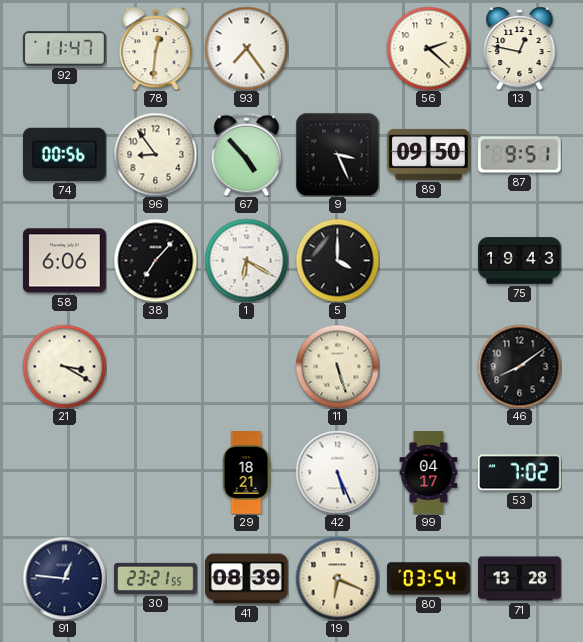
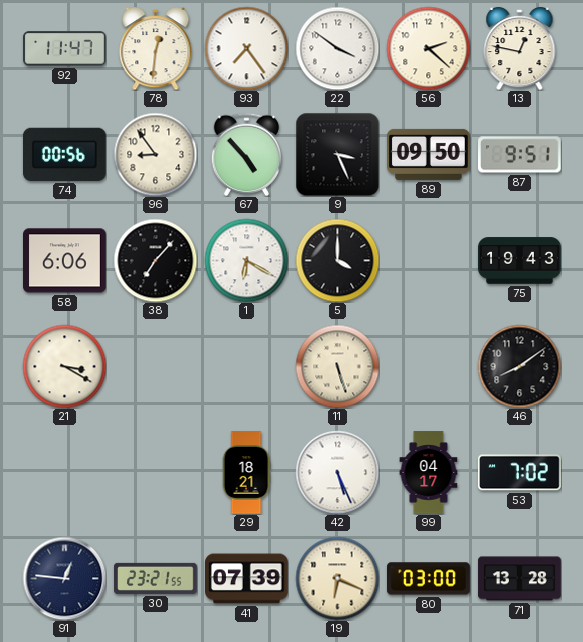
22: none -> 3:51
41: 08:39 -> 07:39
80: 03:54 -> 03:00
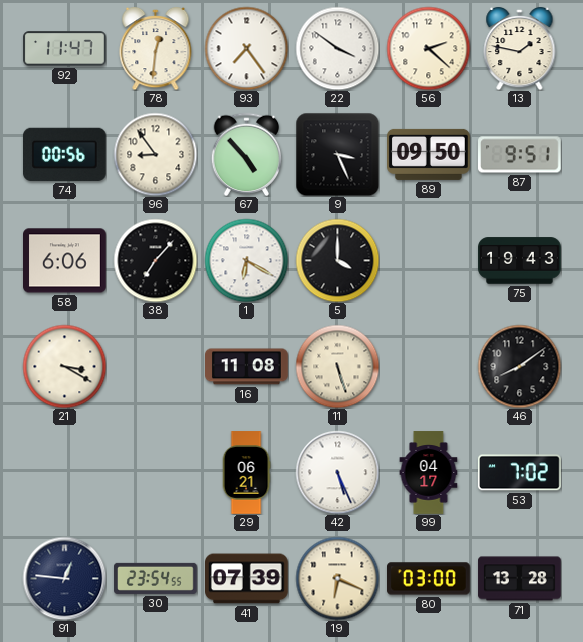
13: 12:47 -> 1:47
16: none -> 11:08
29: 18:21 -> 06:21
30: 23:21 -> 23:54
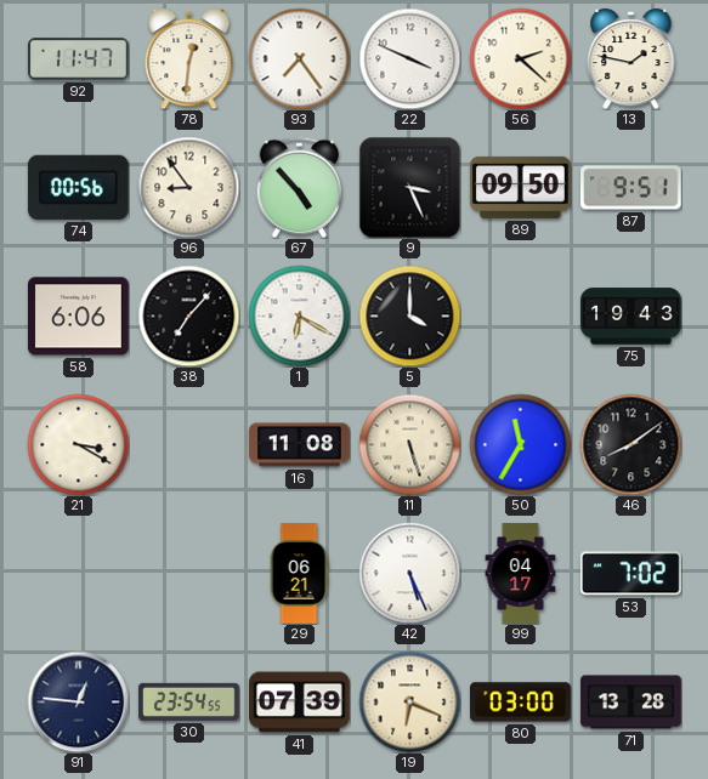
22: 3:51 -> 3:49
50: none -> 11:35
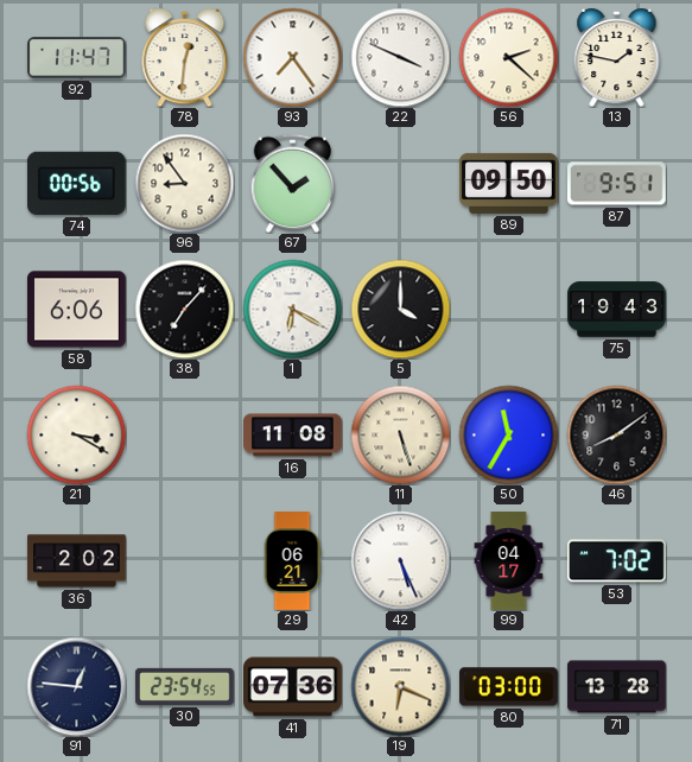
67: 4:53 -> 1:53
9: 3:26 -> none
36: none -> 2:02
41: 07:39 -> 07:36
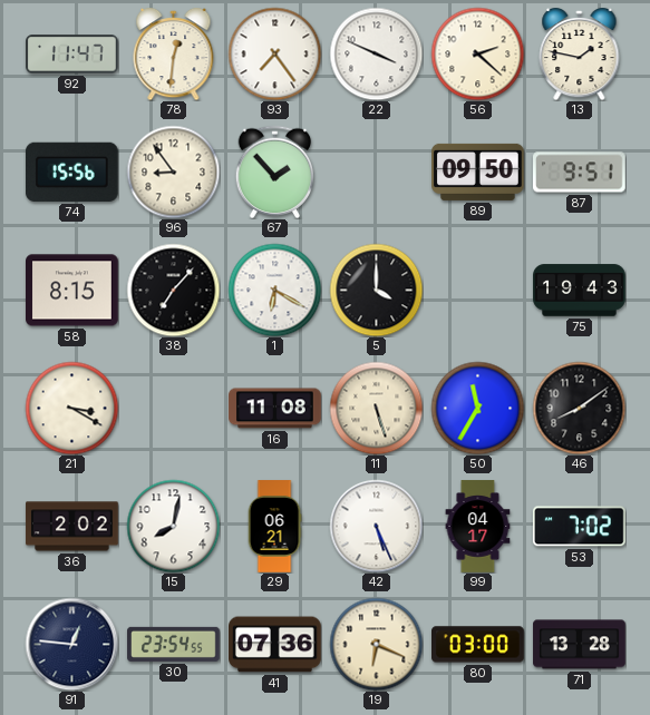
74: 00:56 -> 15:56
58: 6:06 -> 8:15
15: none -> 8:02
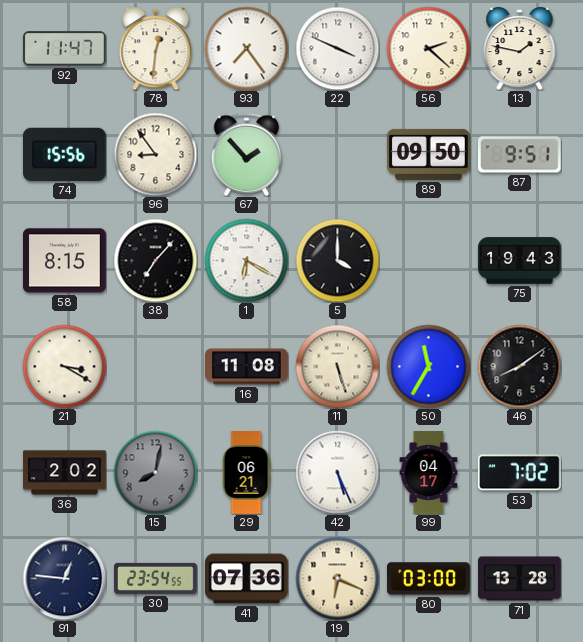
15 dial: white -> grey
